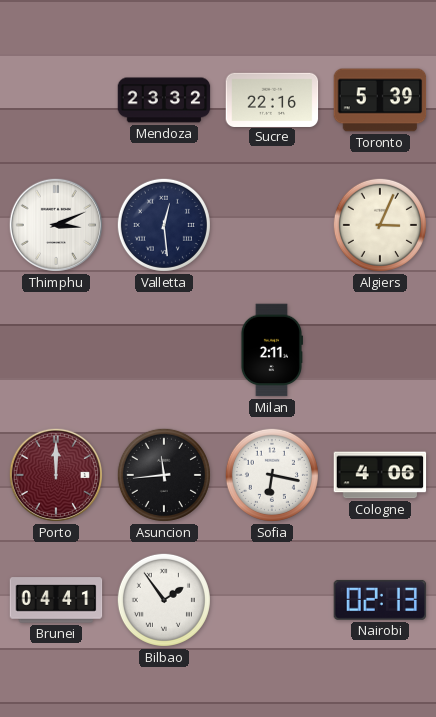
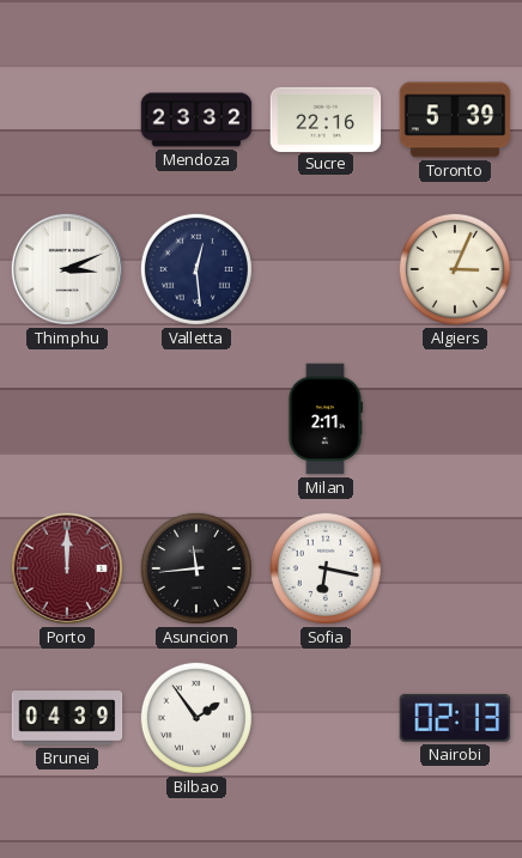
Cologne: 4:06 -> none
Brunei: 04:41 -> 04:39
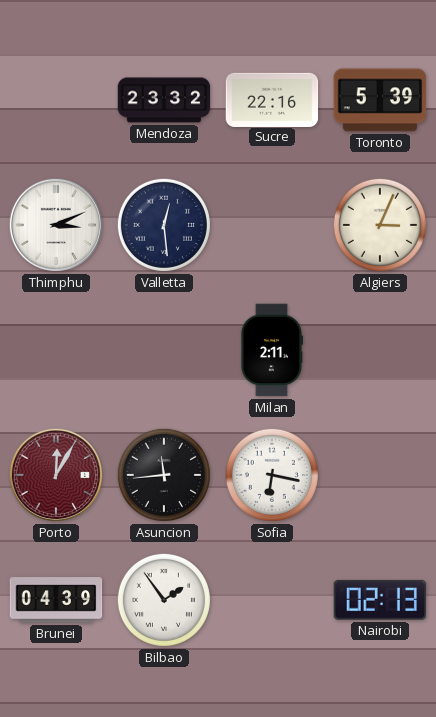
Porto: 12:00 -> 12:05
